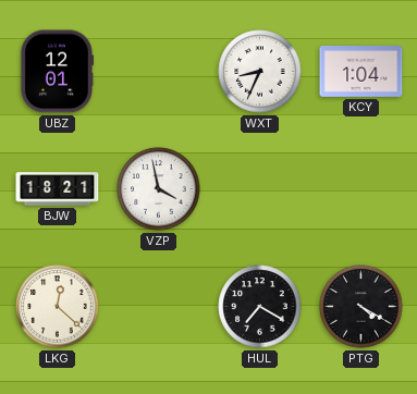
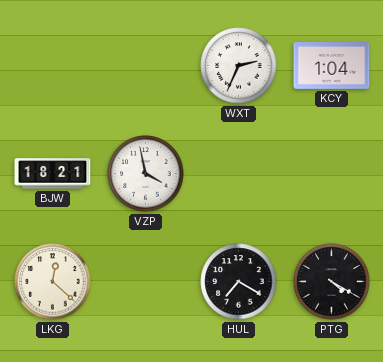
UBZ: 12:01 -> none
WXT: 8:34 -> 2:34
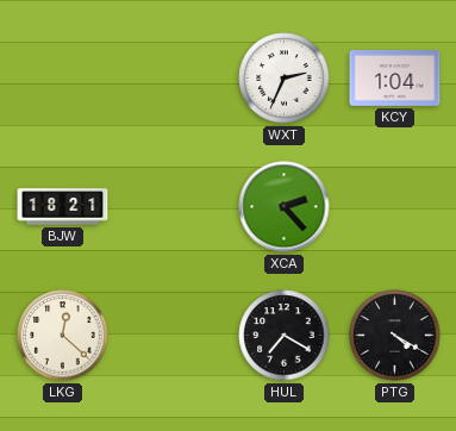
VZP: 3:58 -> none
XCA: none -> 2:23
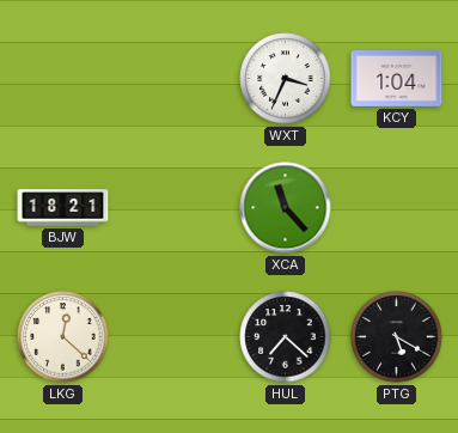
WXT: 2:34 -> 3:34
XCA: 2:23 -> 11:23
HUL: 7:20 -> 7:22
PTG: 4:20 -> 5:20
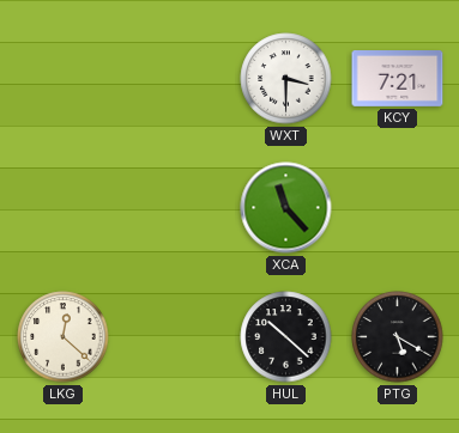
WXT: 3:34 -> 3:30
KCY: 1:04 -> 7:21
BJW: 18:21 -> none
HUL: 7:22 -> 10:22
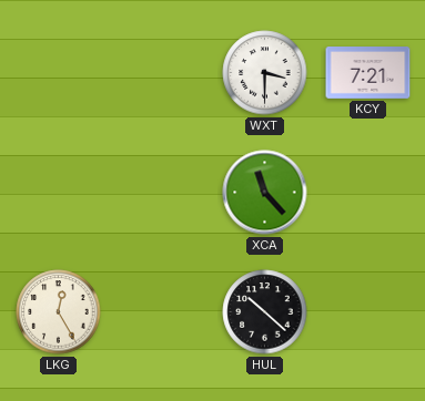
LKG: 12:22 -> 12:25
PTG: 5:20 -> none
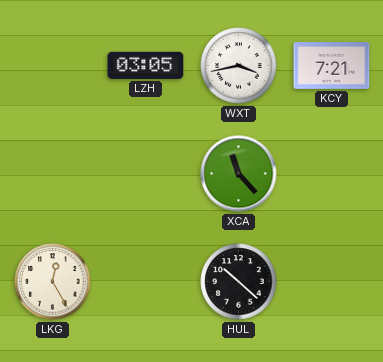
LZH: none -> 03:05
WXT: 3:30 -> 3:43
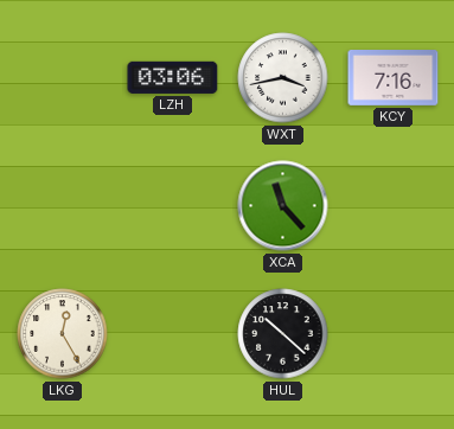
LZH: 03:05 -> 03:06
KCY: 7:21 -> 7:16
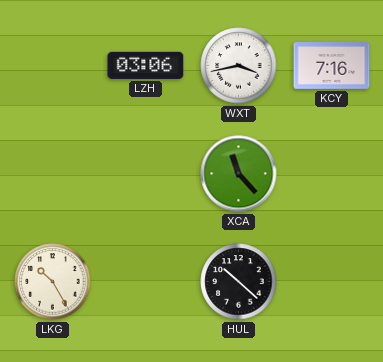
LKG: 12:25 -> 10:25
